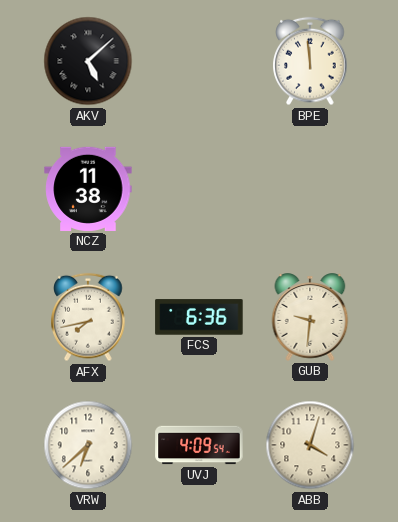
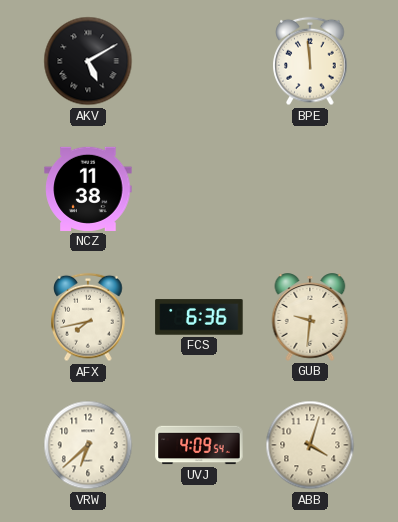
AKV: 5:08 -> 5:10
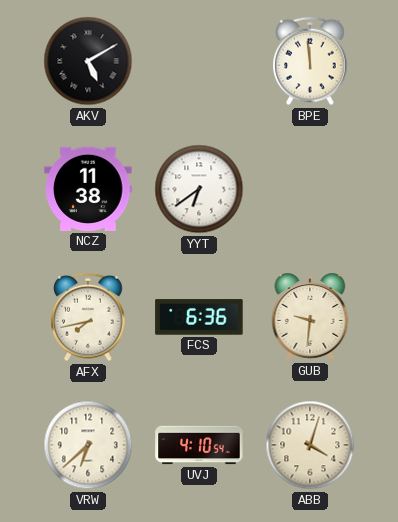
YYT: none -> 6:39
UVJ: 4:09 -> 4:10
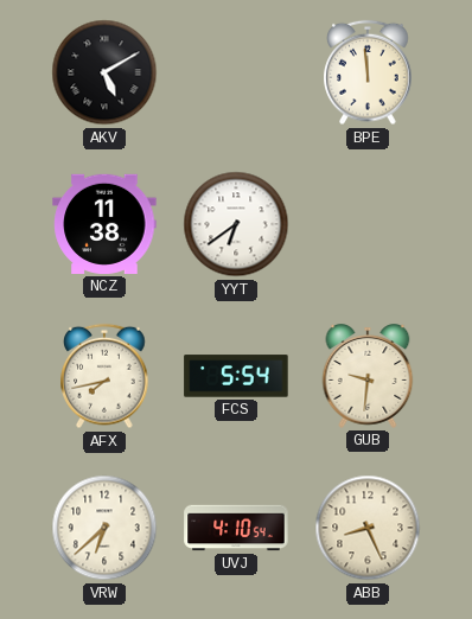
FCS: 6:36 -> 5:54
ABB: 4:03 -> 8:26
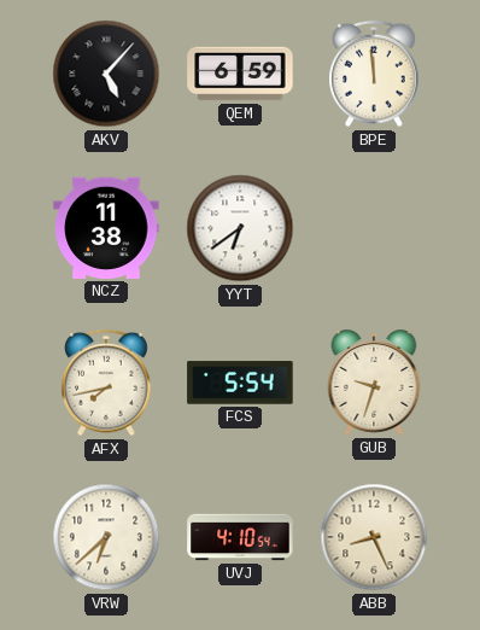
AKV: 5:10 -> 5:07
QEM: none -> 6:59
GUB: 9:31 -> 9:33
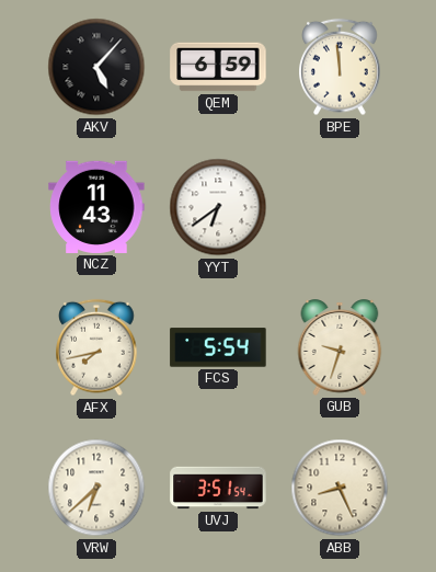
NCZ: 11:38 -> 11:43
UVJ: 4:10 -> 3:51
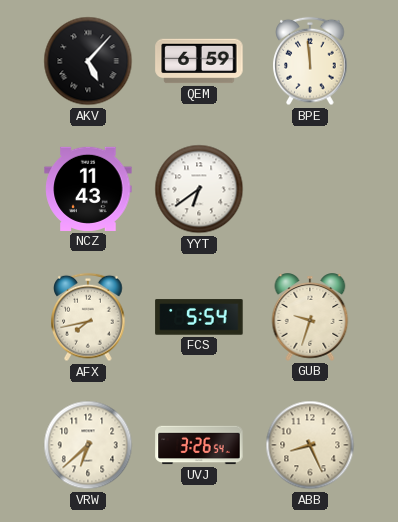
UVJ: 3:51 -> 3:26
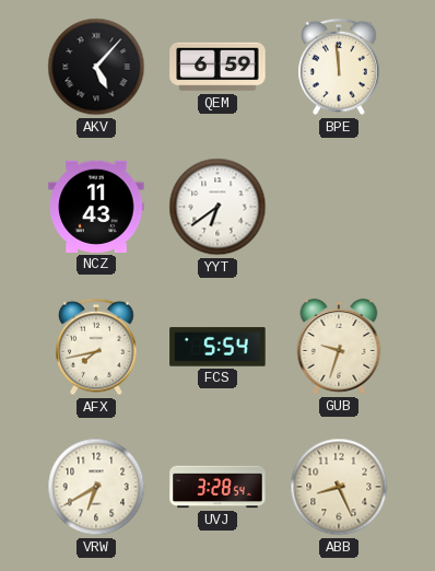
VRW: 6:38 -> 6:40
UVJ: 3:26 -> 3:28
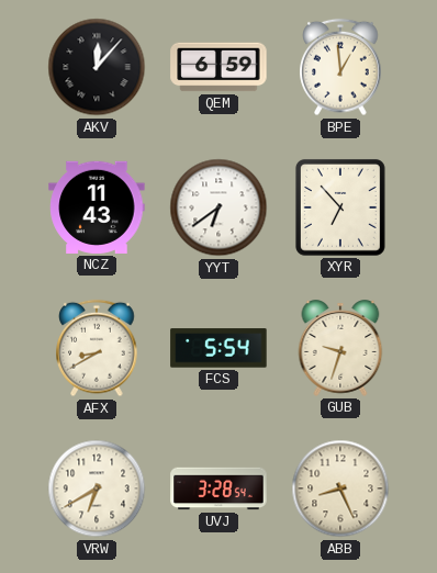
AKV: 5:07 -> 12:07
BPE: 11:59 -> 12:59
XYR: none -> 6:53
AFX: 7:43 -> 8:40
